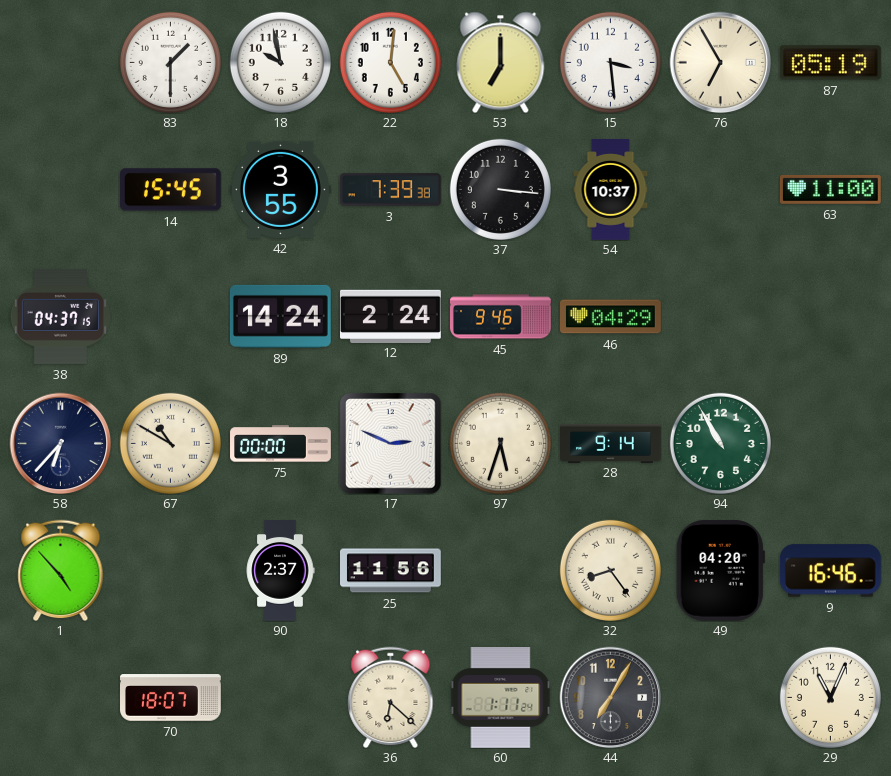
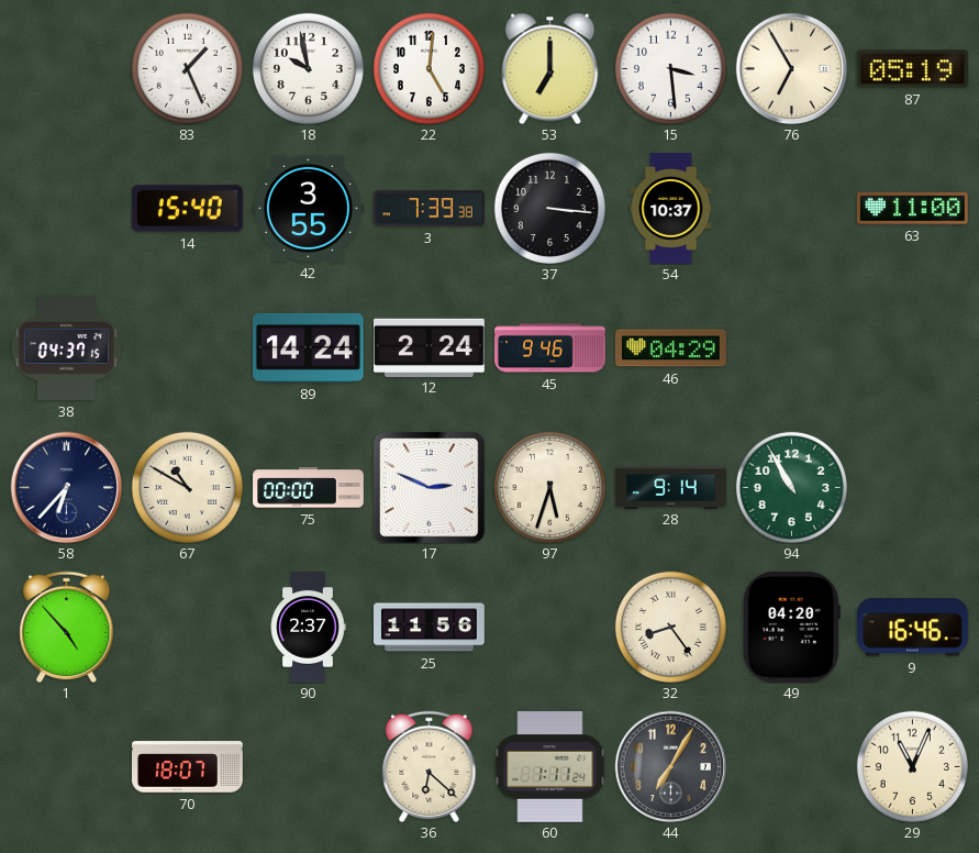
83: 1:30 -> 1:26
14: 15:45 -> 15:40
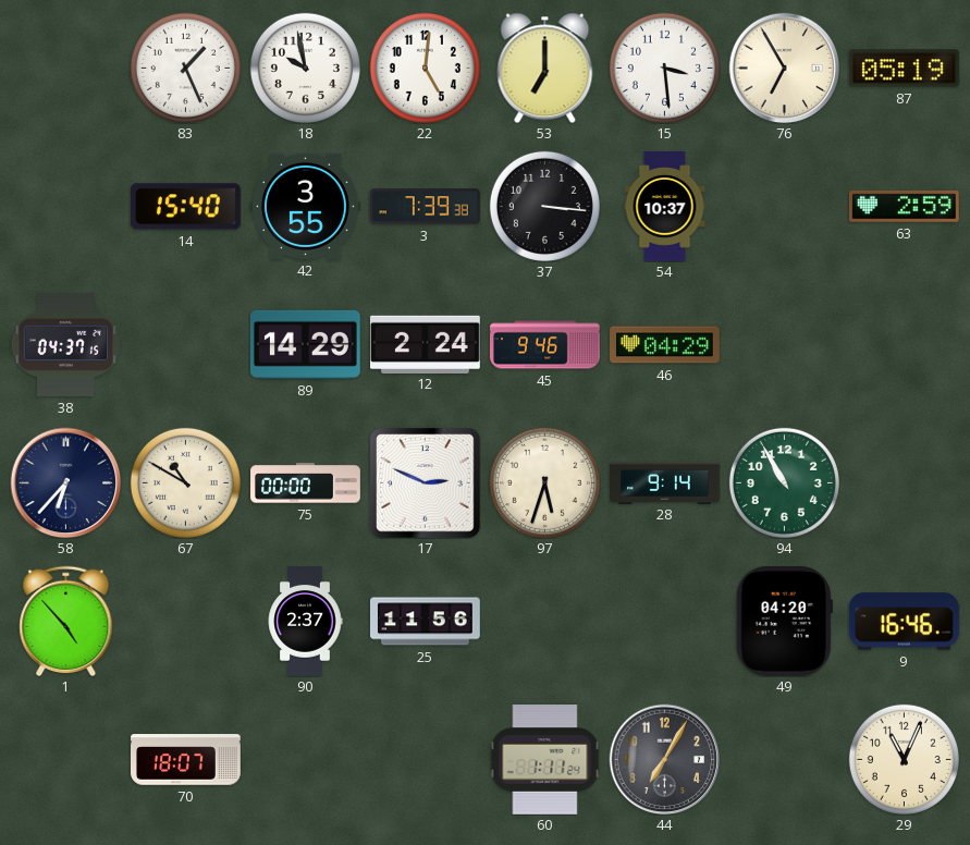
63: 11:00 -> 2:59
89: 14:24 -> 14:29
32: 8:24 -> none
36: 6:22 -> none
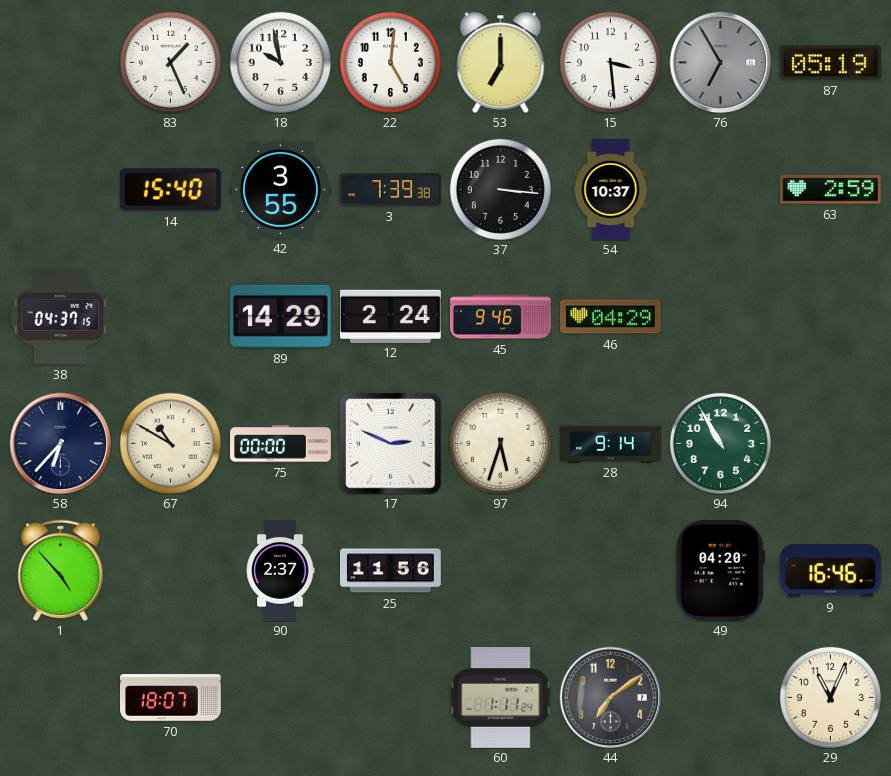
76 dial: cream -> grey
44: 7:05 -> 7:09
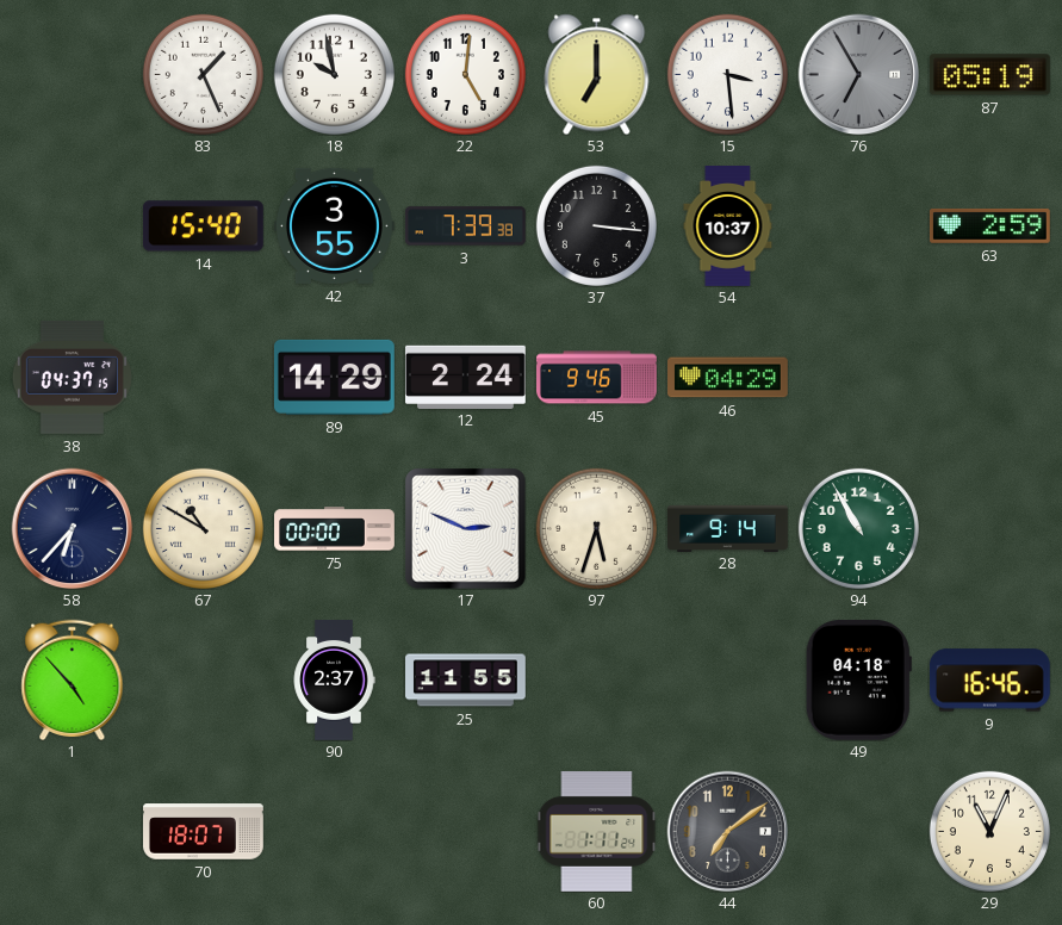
25: 11:56 -> 11:55
49: 04:20 -> 04:18
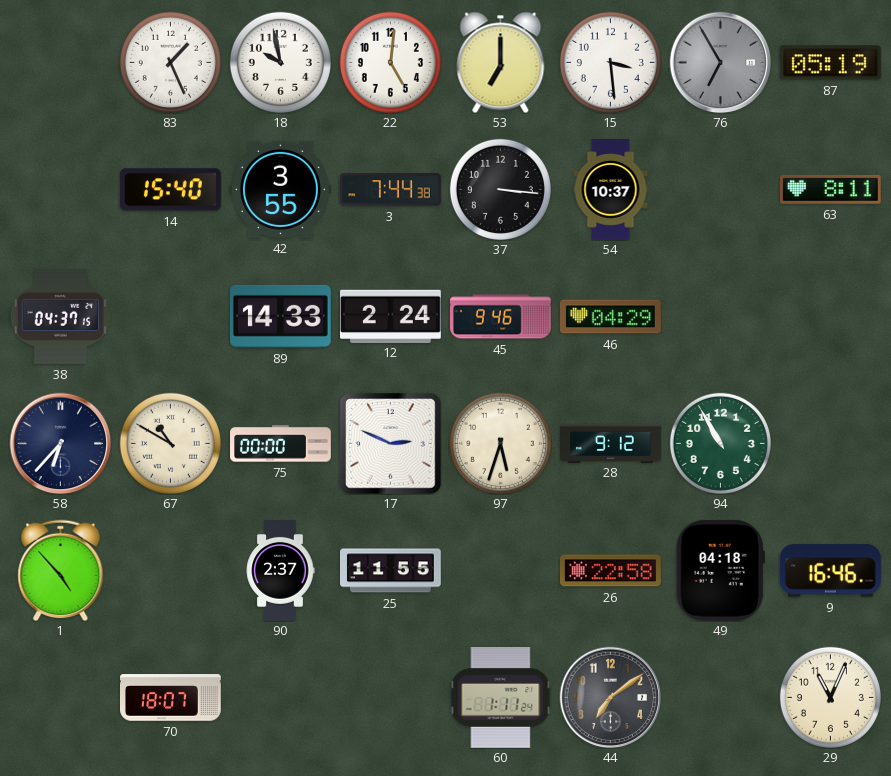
3: 7:39 -> 7:44
63: 2:59 -> 8:11
89: 14:29 -> 14:33
28: 9:14 -> 9:12
26: none -> 22:58
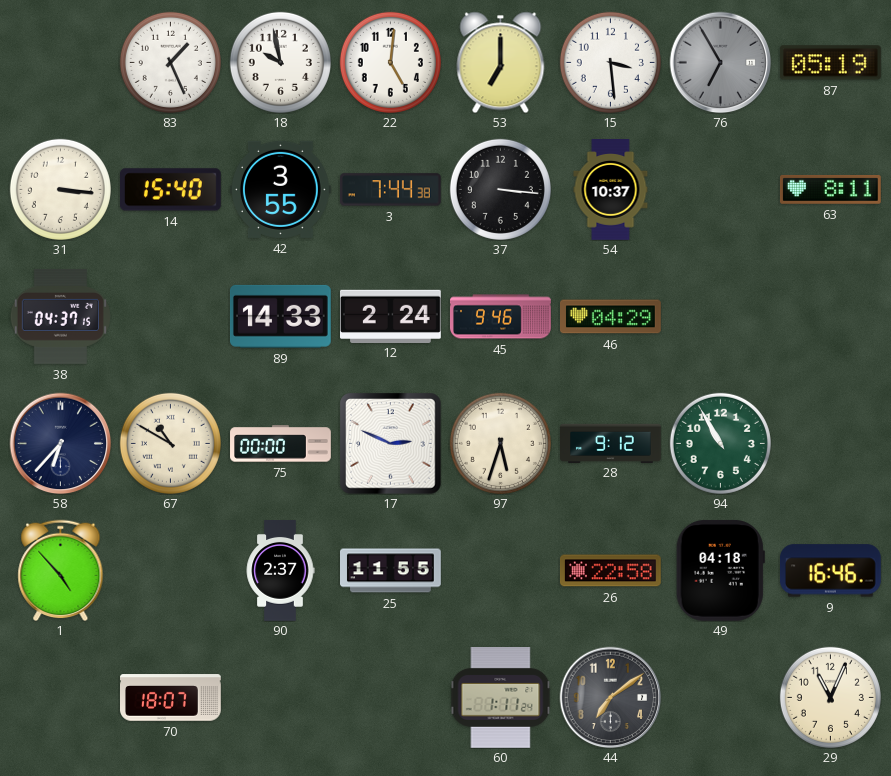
31: none -> 3:16
